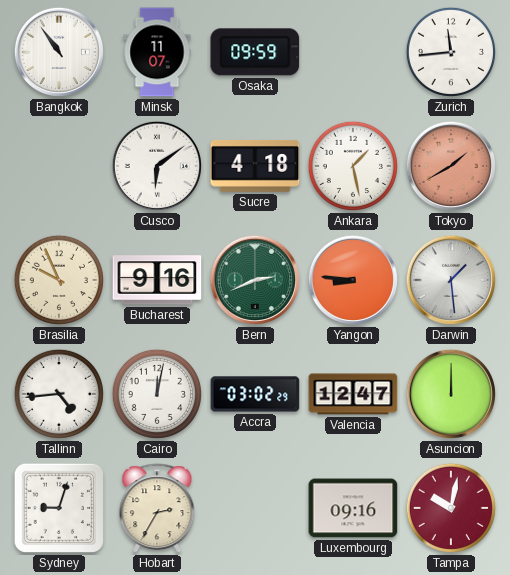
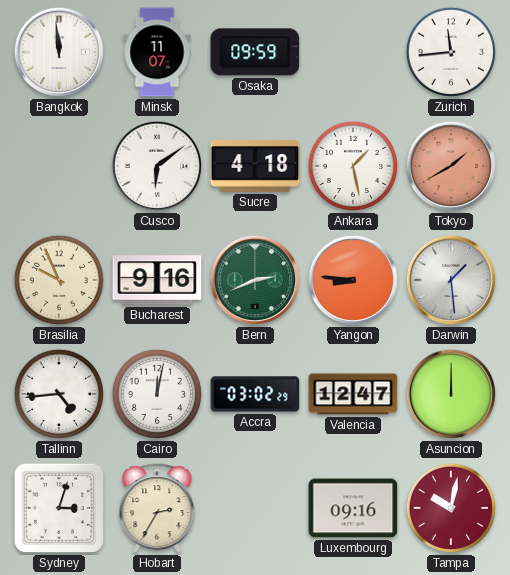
Bangkok: 10:54 -> 11:59
Sydney: 9:03 -> 3:03
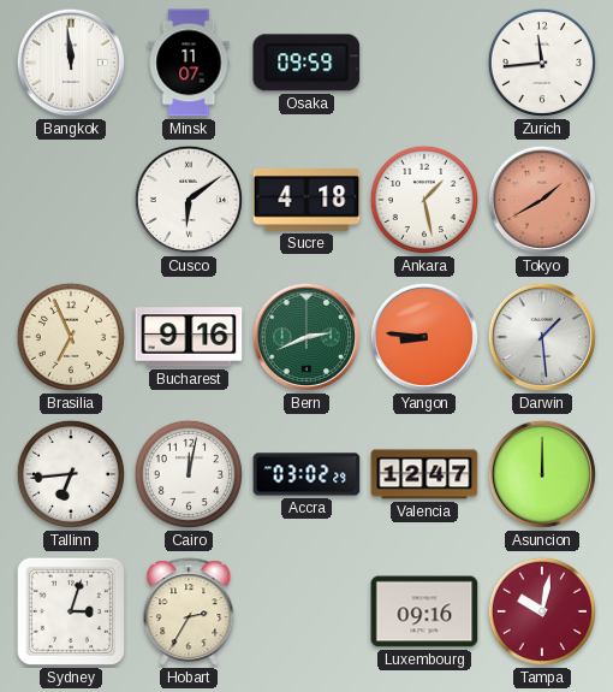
Brasilia: 9:56 -> 6:56
Tallinn: 4:44 -> 6:44
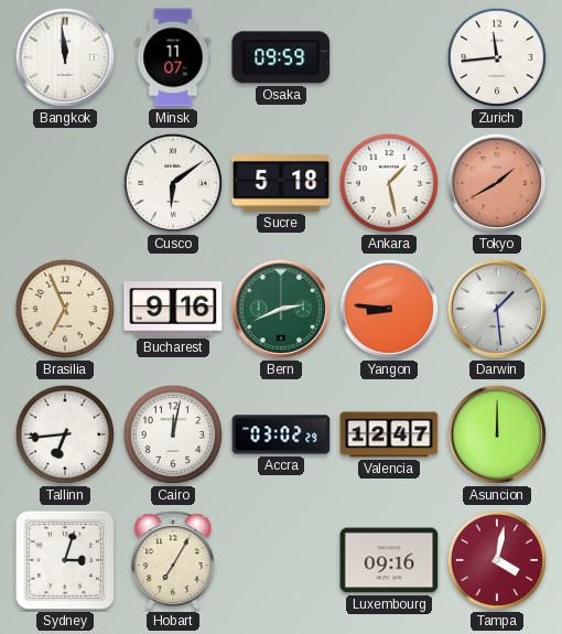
Sucre: 4:18 -> 5:18
Hobart: 2:35 -> 7:05
Tampa: 10:02 -> 4:02
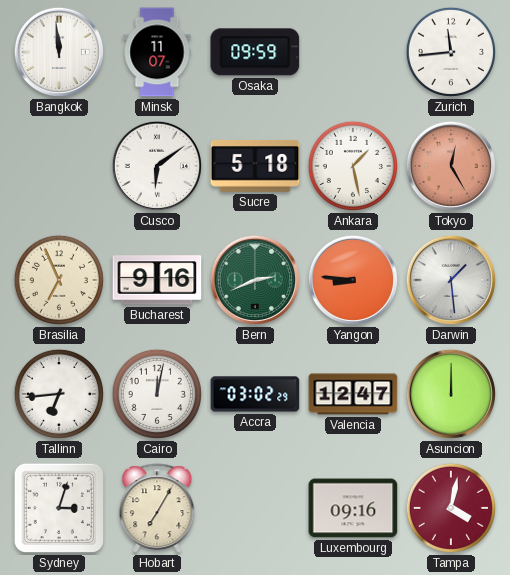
Tokyo: 1:40 -> 12:25
